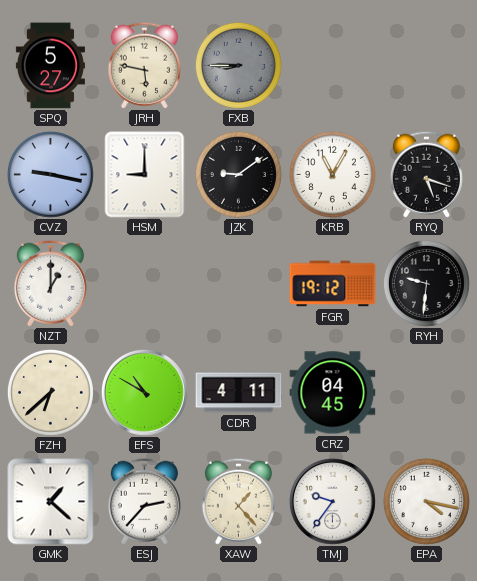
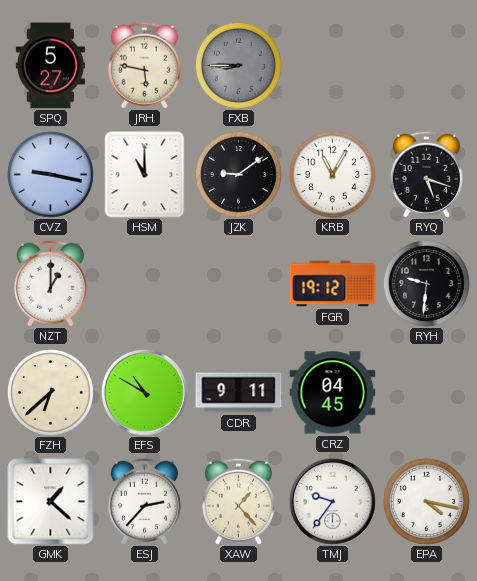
HSM: 9:00 -> 11:00
CDR: 4:11 -> 9:11
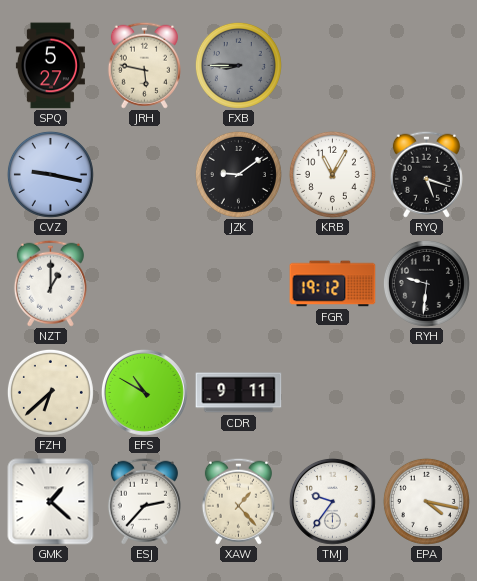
HSM: 11:00 -> none
CRZ: 04:45 -> none
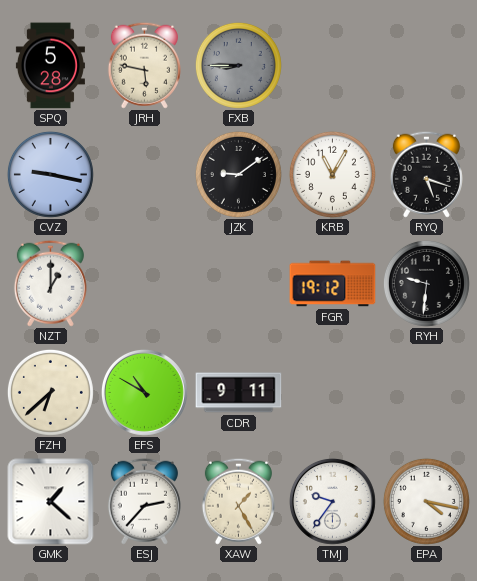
SPQ: 5:27 -> 5:28
XAW: 1:23 -> 1:25
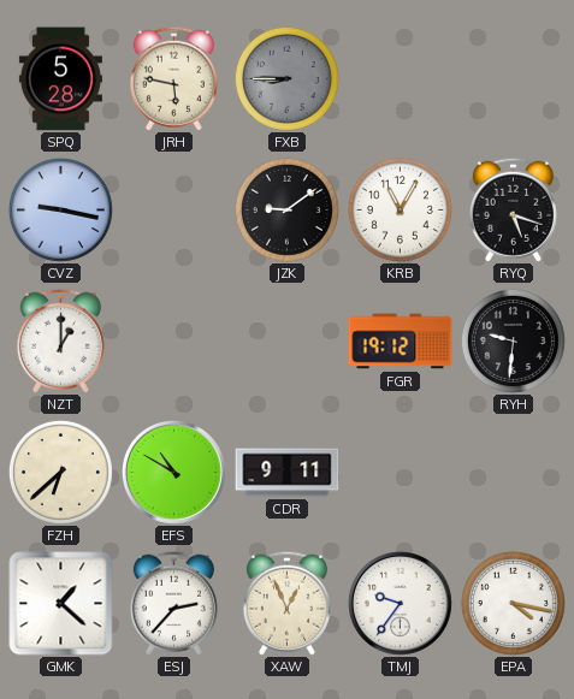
XAW: 1:25 -> 12:56
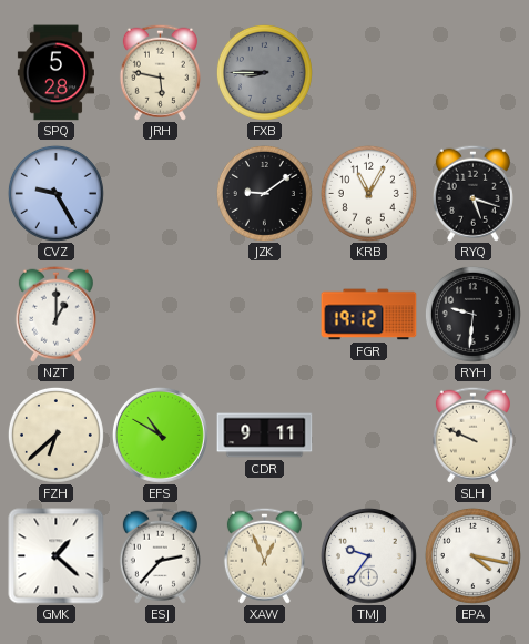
CVZ: 9:17 -> 9:25
SLH: none -> 9:49
